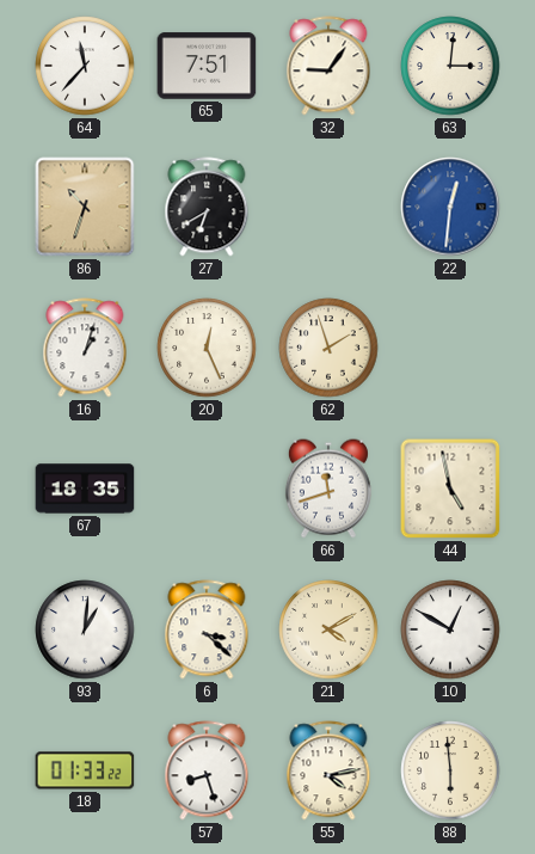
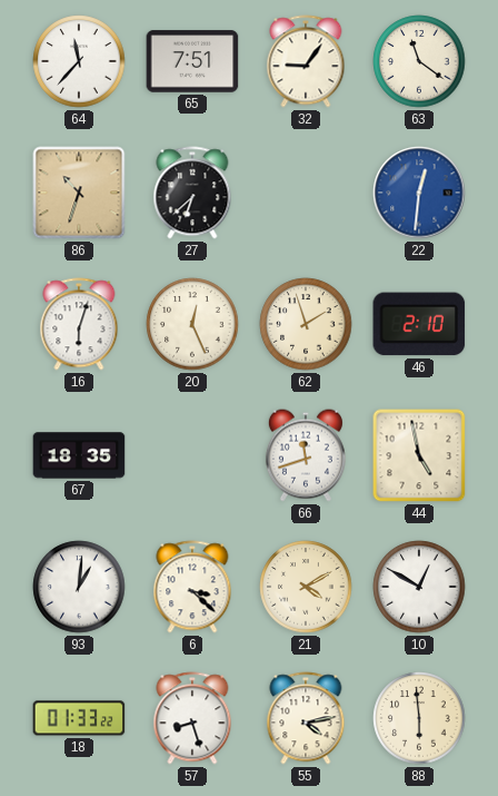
63: 3:01 -> 11:21
27: 6:40 -> 6:38
16: 1:03 -> 6:03
46: none -> 2:10
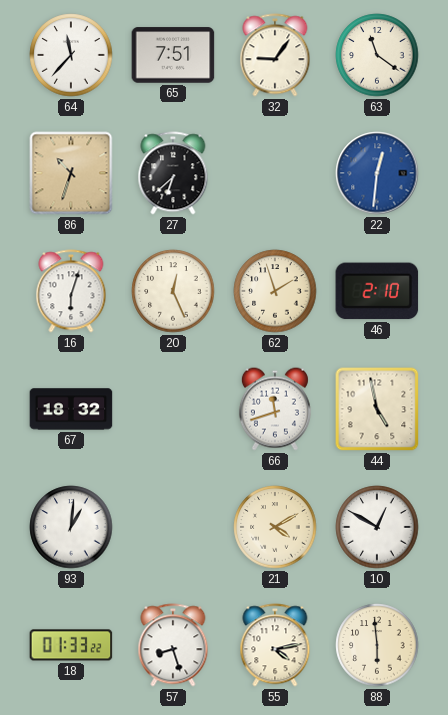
67: 18:35 -> 18:32
6: 3:22 -> none
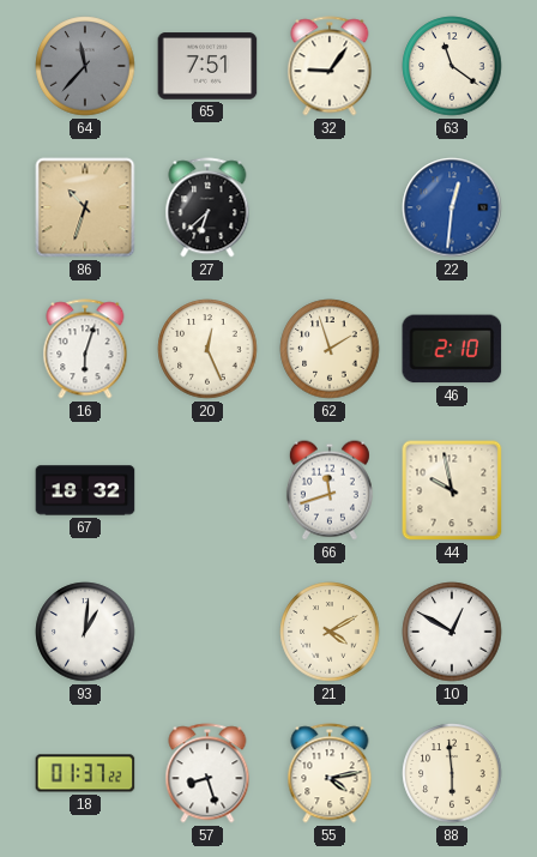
64 dial: white -> grey
44: 4:58 -> 9:58
18: 01:33 -> 01:37
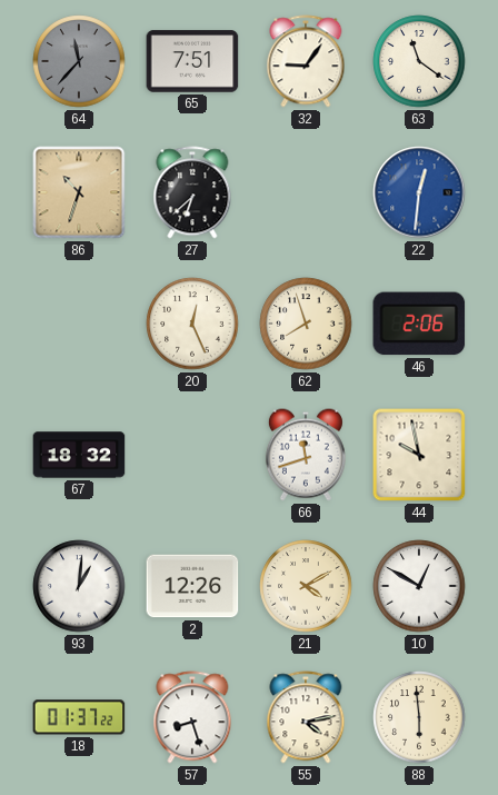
16: 6:03 -> none
62: 1:57 -> 7:57
46: 2:10 -> 2:06
2: none -> 12:26
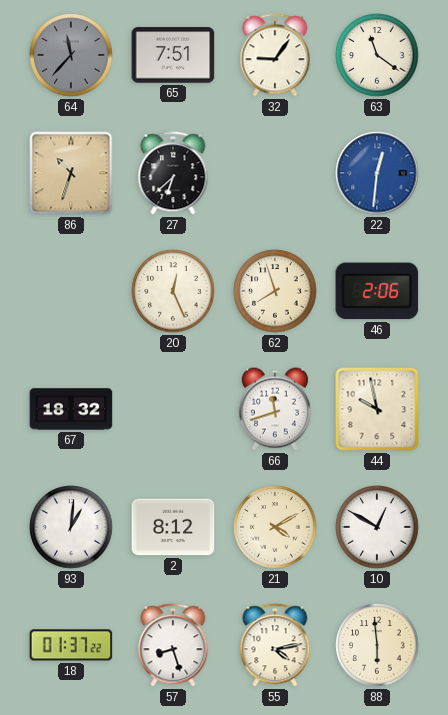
2: 12:26 -> 8:12
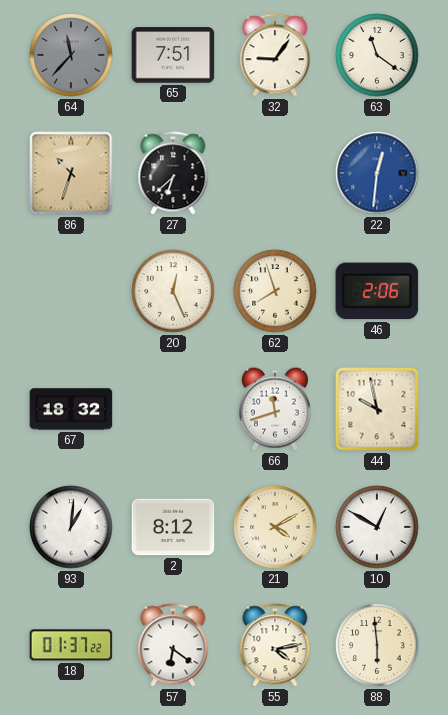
57: 8:27 -> 6:21
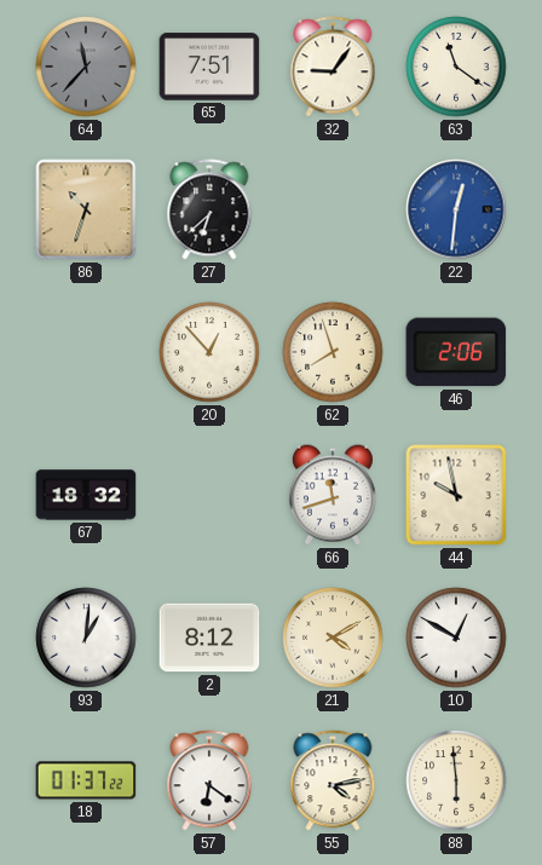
20: 12:26 -> 12:53
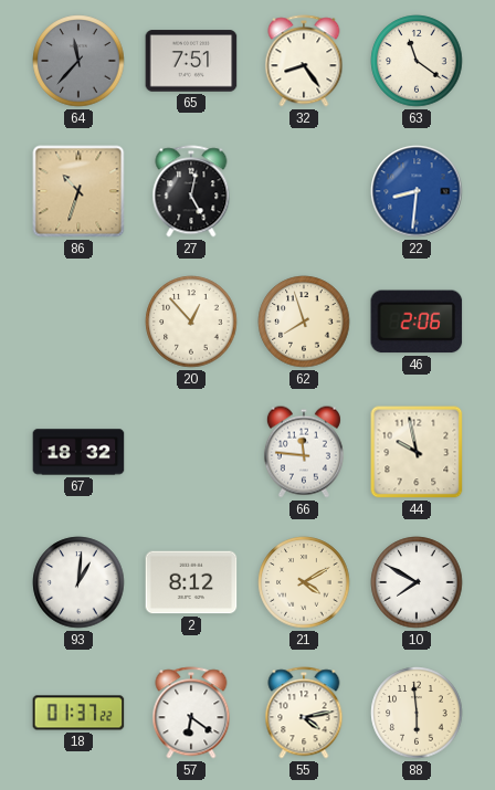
32: 9:06 -> 8:24
27: 6:38 -> 5:02
22: 12:31 -> 8:31
66: 11:42 -> 11:46
10: 12:50 -> 7:50
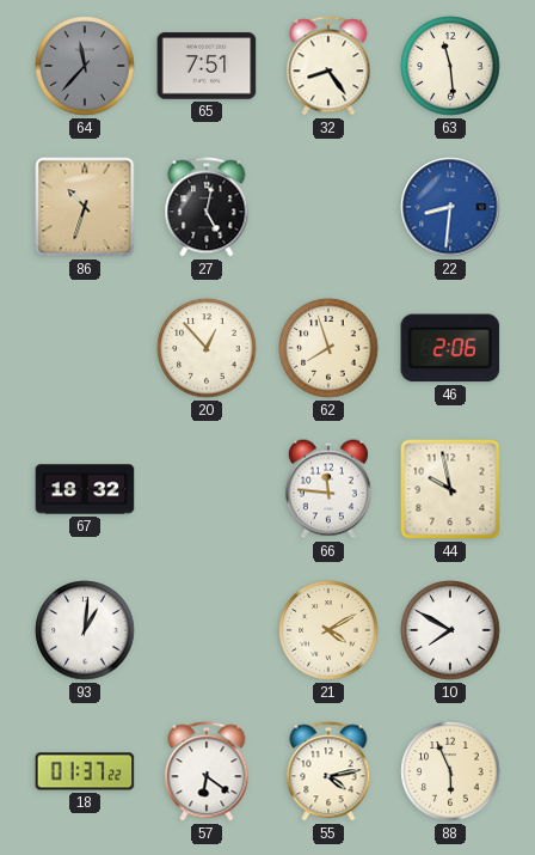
63: 11:21 -> 11:29
2: 8:12 -> none
88: 5:59 -> 5:56
